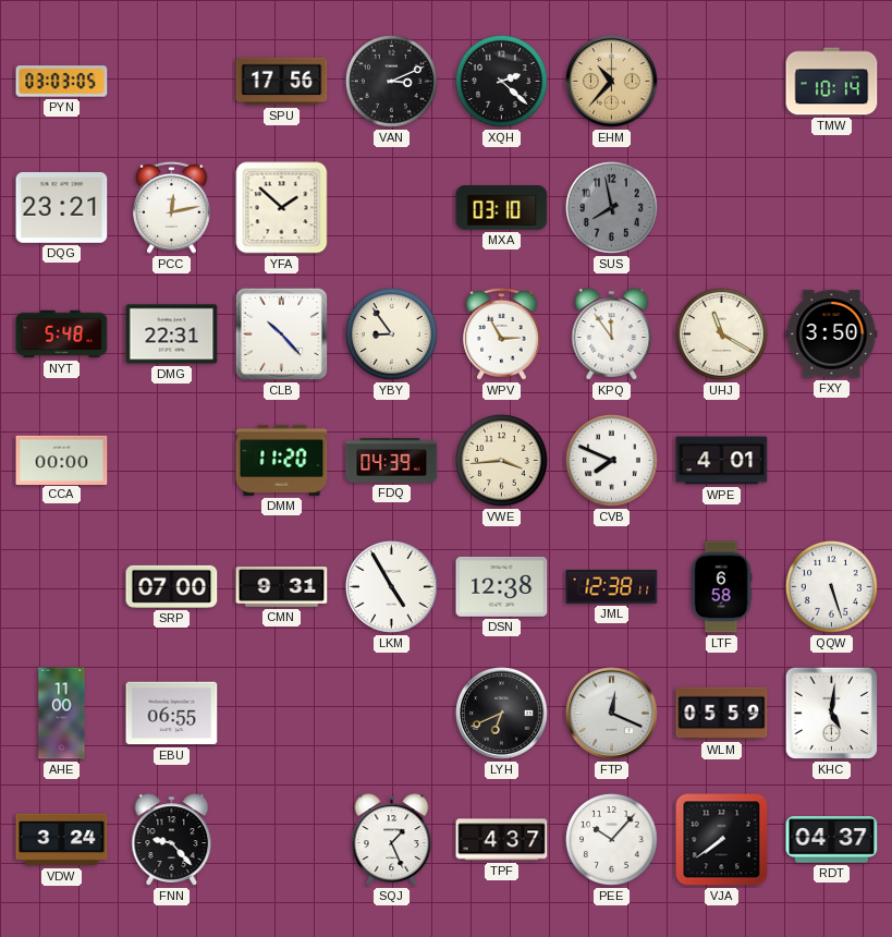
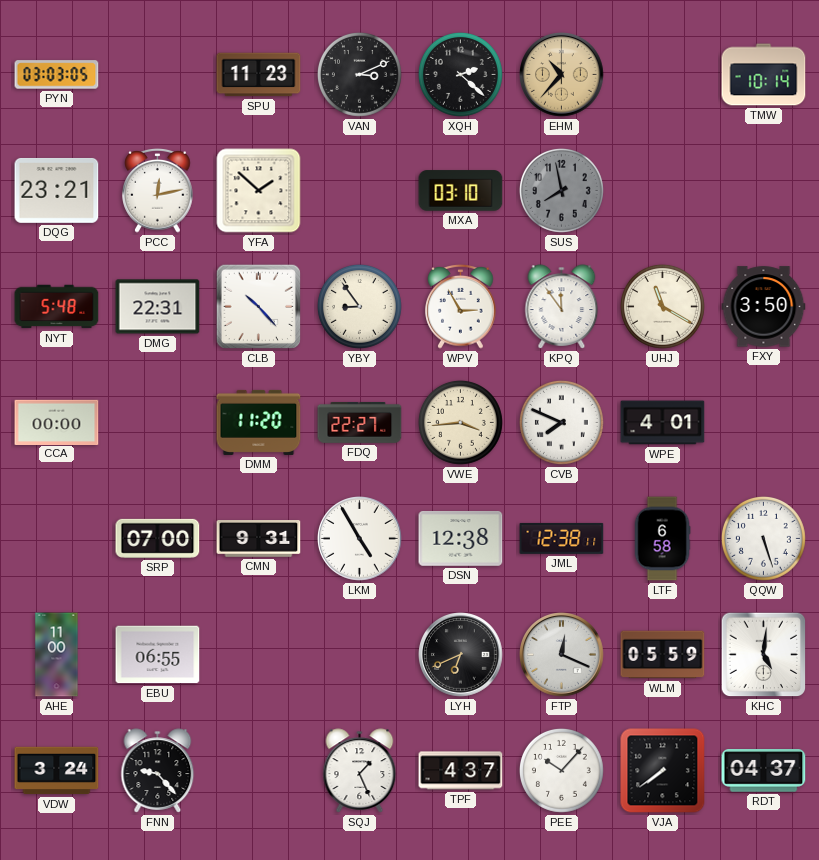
SPU: 17:56 -> 11:23
FDQ: 04:39 -> 22:27
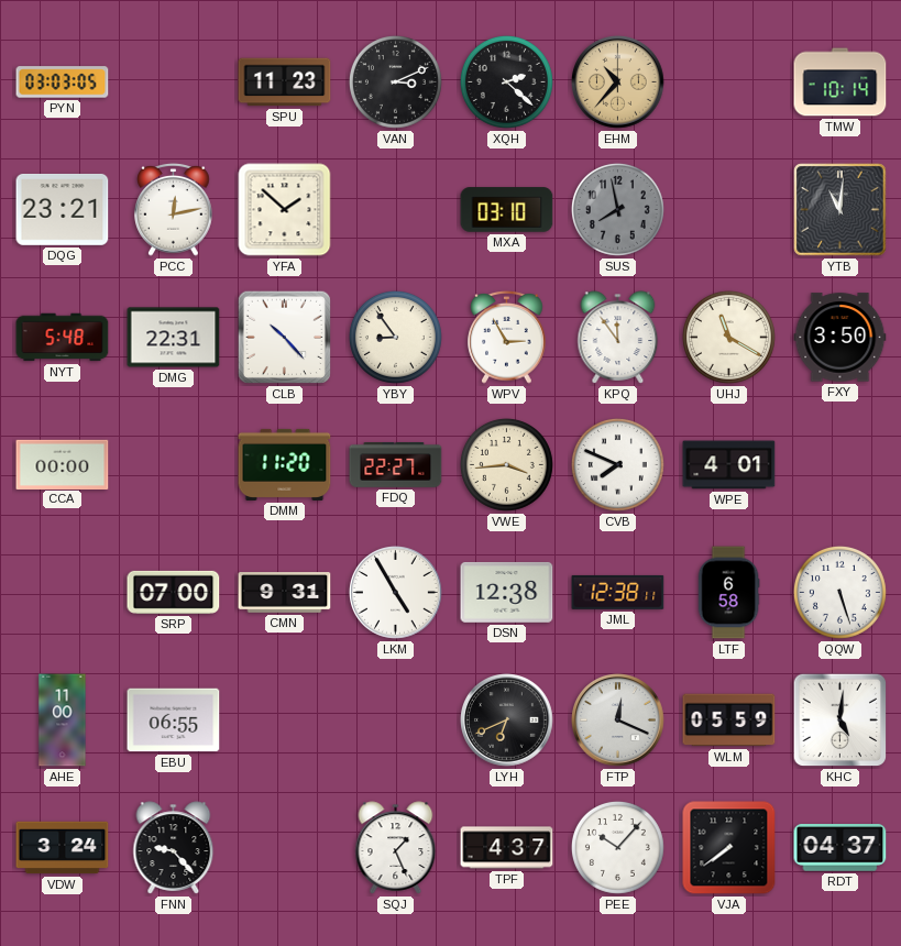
YTB: none -> 11:01
